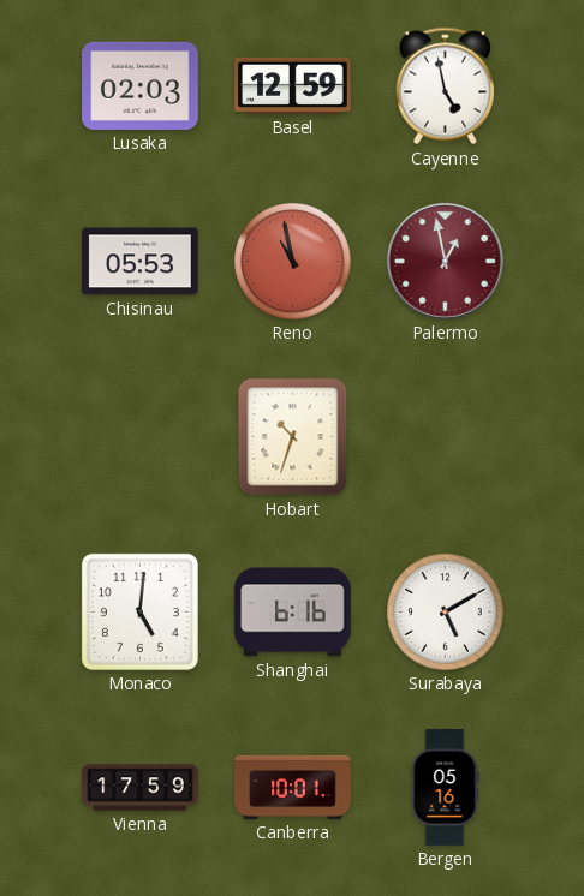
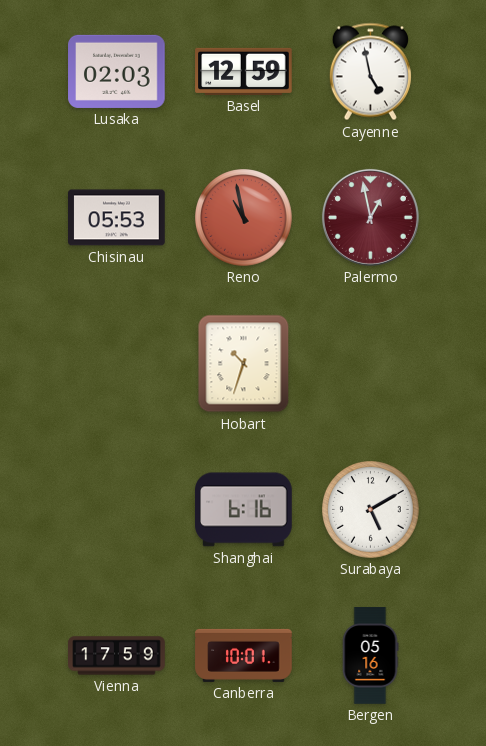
Monaco: 5:01 -> none
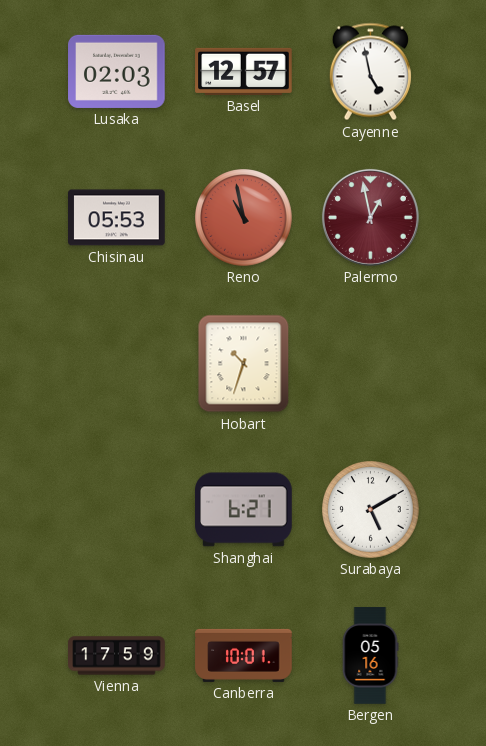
Basel: 12:59 -> 12:57
Shanghai: 6:16 -> 6:21
